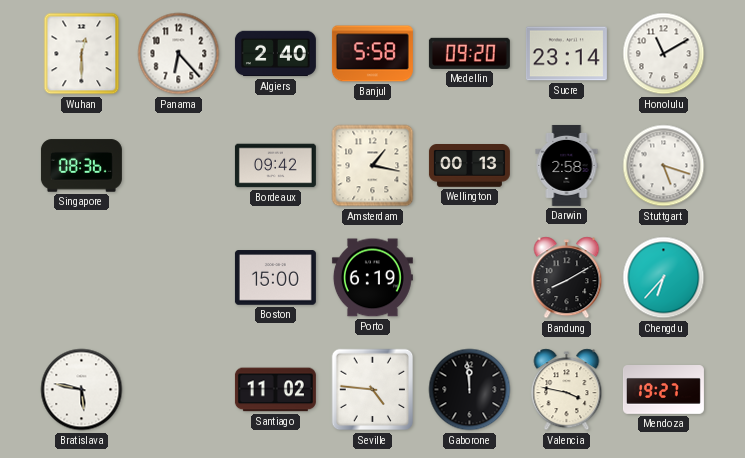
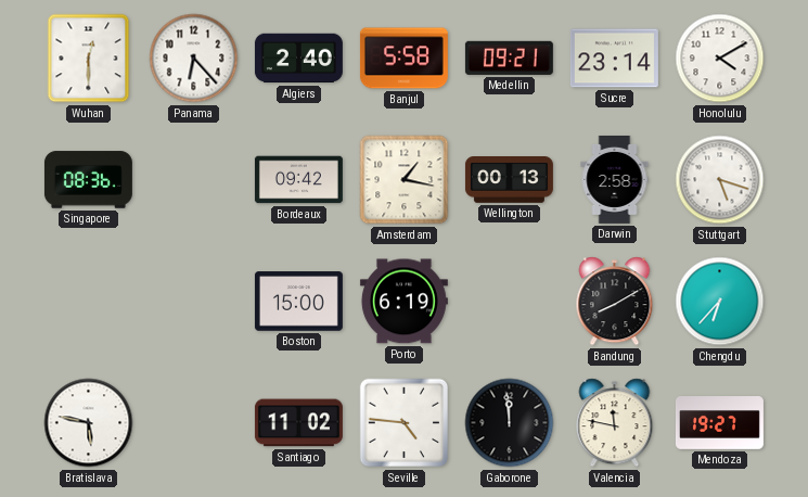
Medellin: 09:20 -> 09:21
Honolulu: 11:10 -> 4:10
Valencia: 3:47 -> 11:47
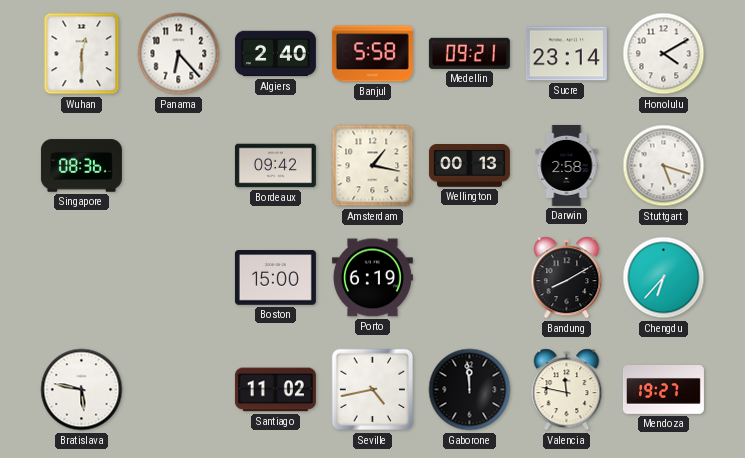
Seville: 4:46 -> 4:43
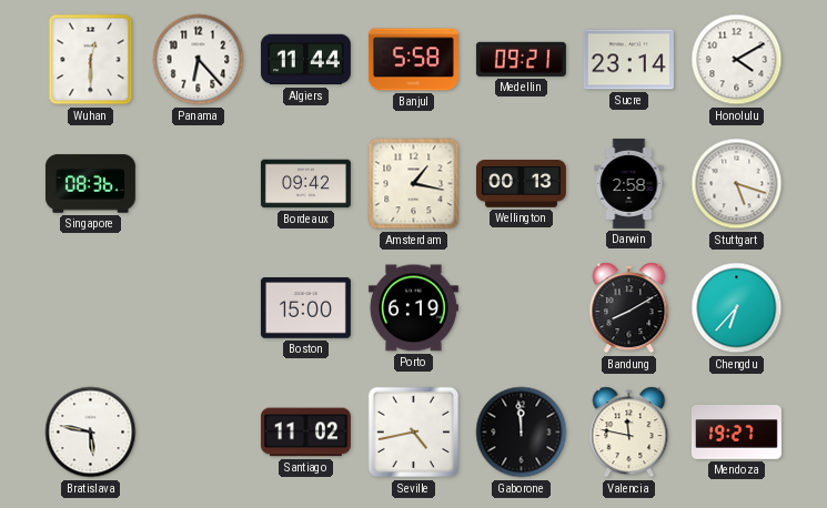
Algiers: 2:40 -> 11:44
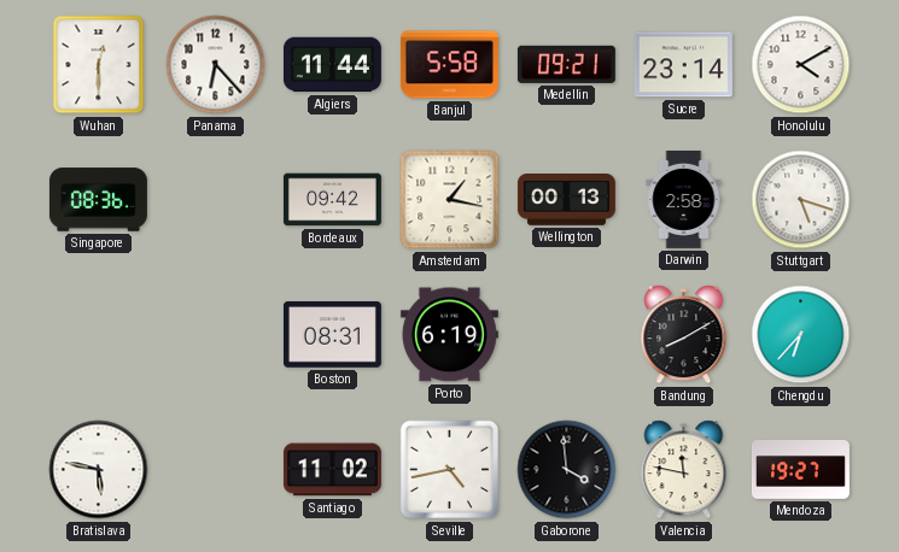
Boston: 15:00 -> 08:31
Gaborone: 11:59 -> 3:59
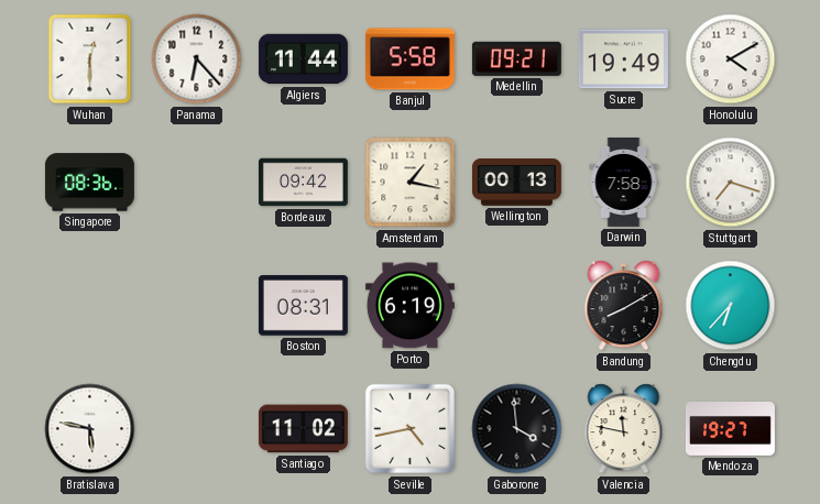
Sucre: 23:14 -> 19:49
Darwin: 2:58 -> 7:58
Stuttgart: 5:18 -> 7:18
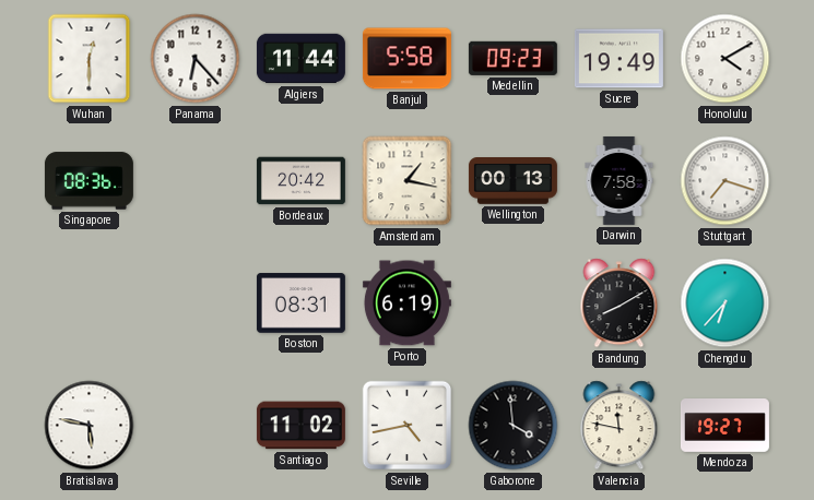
Medellin: 09:21 -> 09:23
Bordeaux: 09:42 -> 20:42
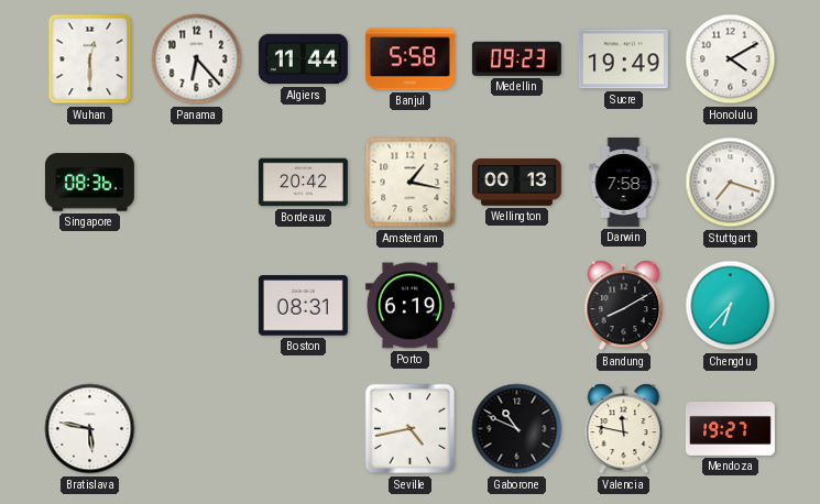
Santiago: 11:02 -> none
Gaborone: 3:59 -> 10:49
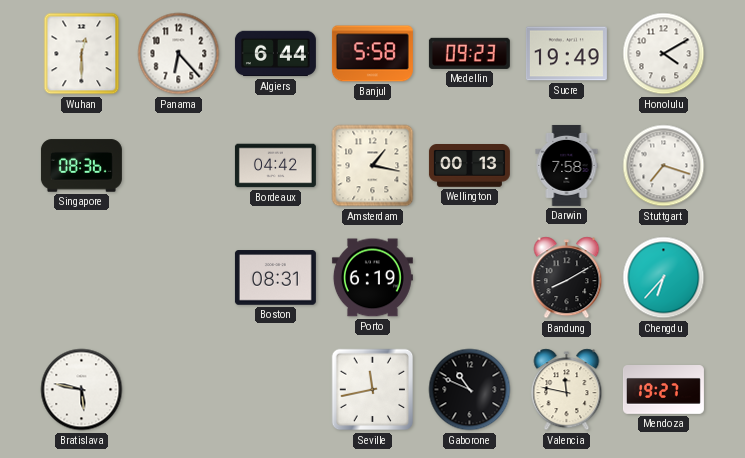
Algiers: 11:44 -> 6:44
Bordeaux: 20:42 -> 04:42
Seville: 4:43 -> 11:43
